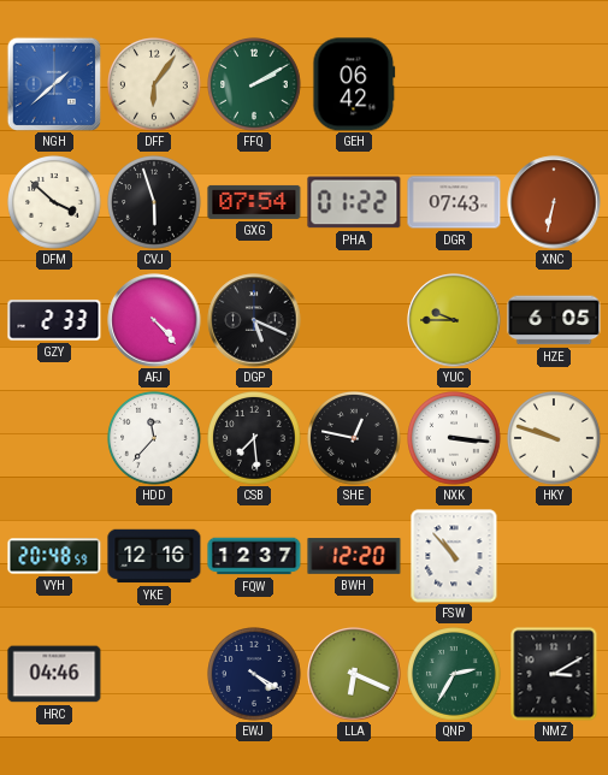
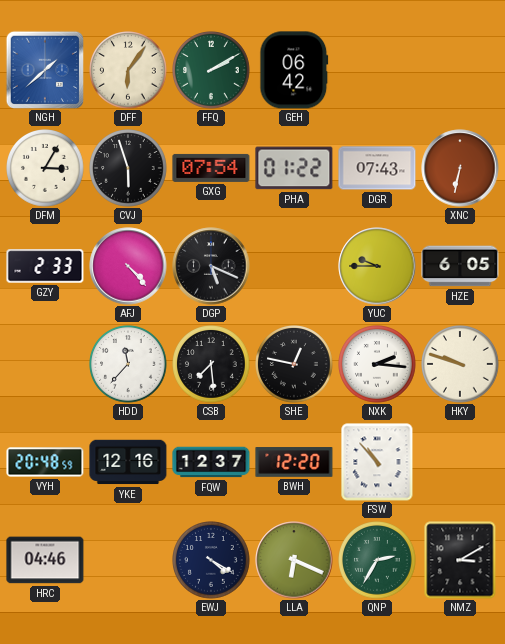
DFM: 3:52 -> 3:05
NXK: 3:16 -> 2:16
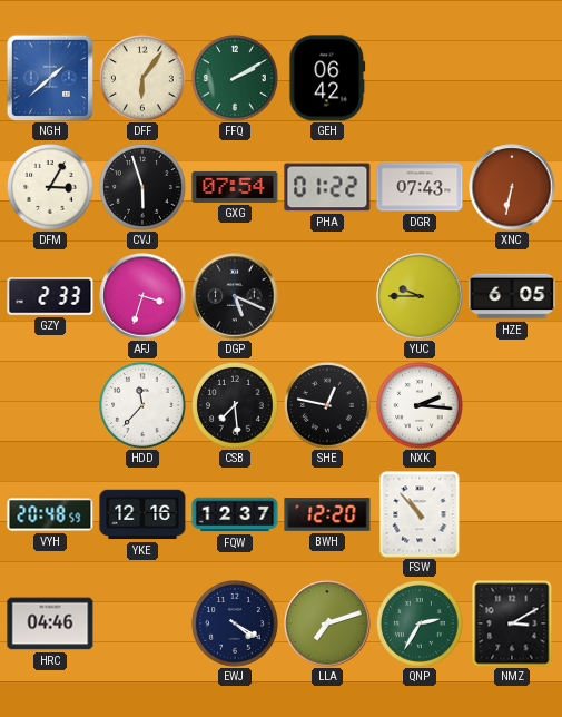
AFJ: 4:23 -> 3:33
HKY: 9:48 -> none
LLA: 6:19 -> 7:12
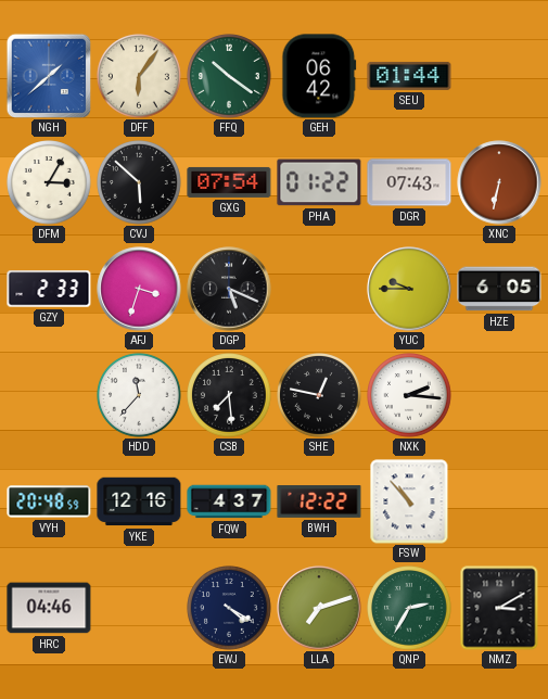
FFQ: 2:10 -> 10:21
SEU: none -> 01:44
CVJ: 5:57 -> 5:52
FQW: 12:37 -> 4:37
BWH: 12:20 -> 12:22
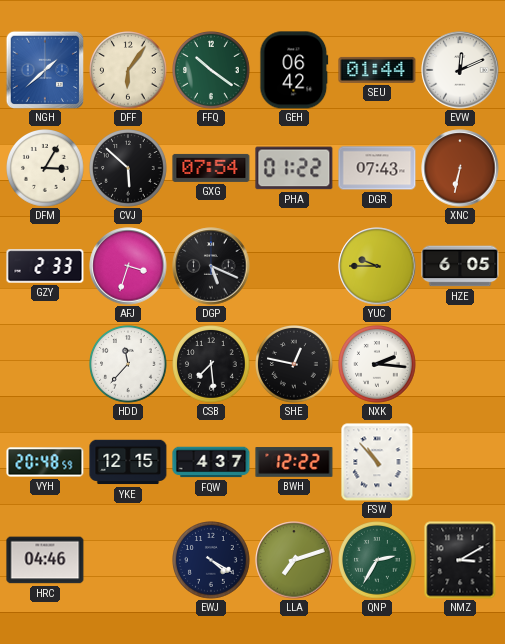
EVW: none -> 12:11
YKE: 12:16 -> 12:15
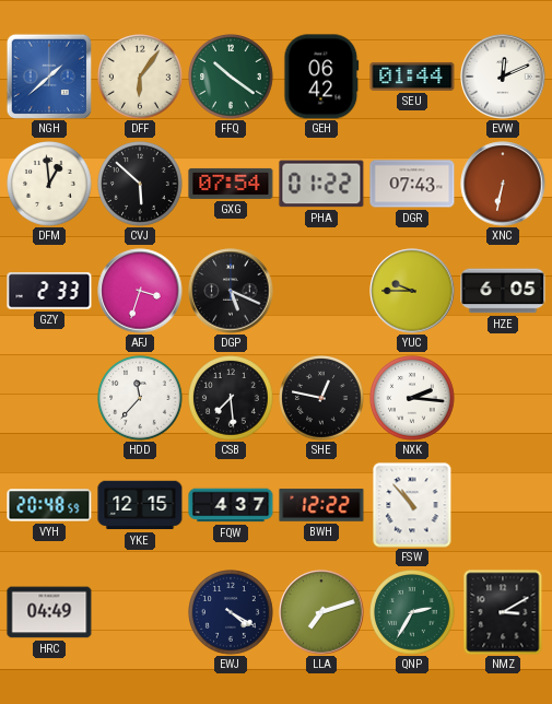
DFM: 3:05 -> 12:59
HRC: 04:46 -> 04:49
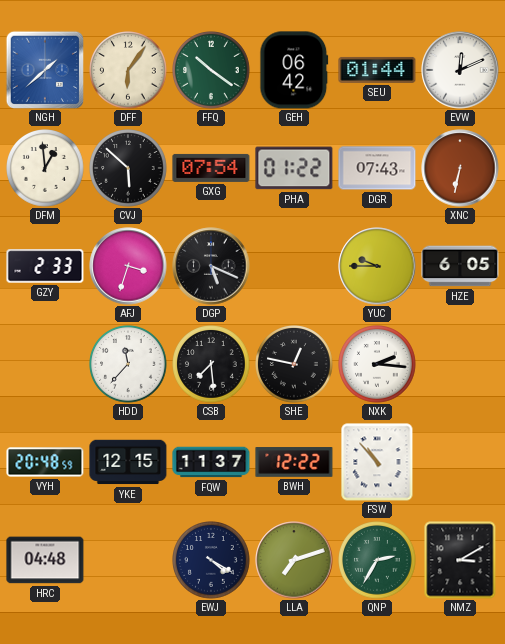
FQW: 4:37 -> 11:37
HRC: 04:49 -> 04:48
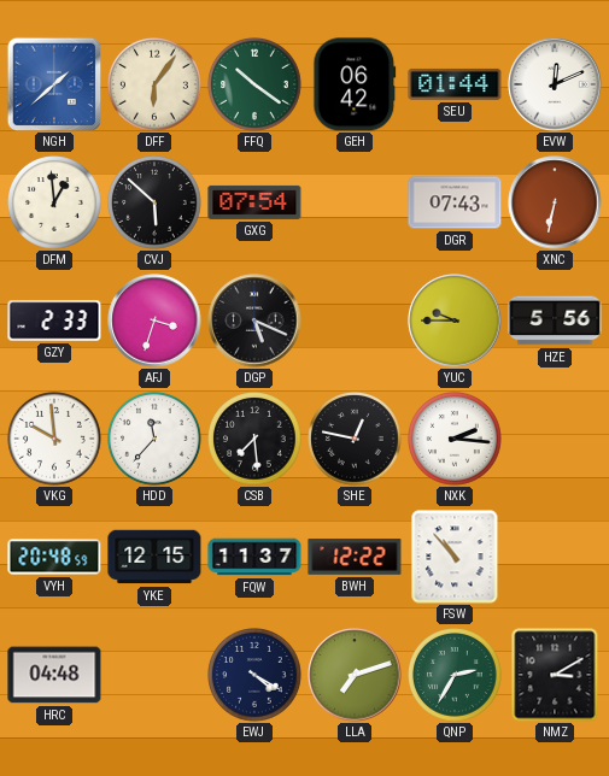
PHA: 01:22 -> none
HZE: 6:05 -> 5:56
VKG: none -> 9:59
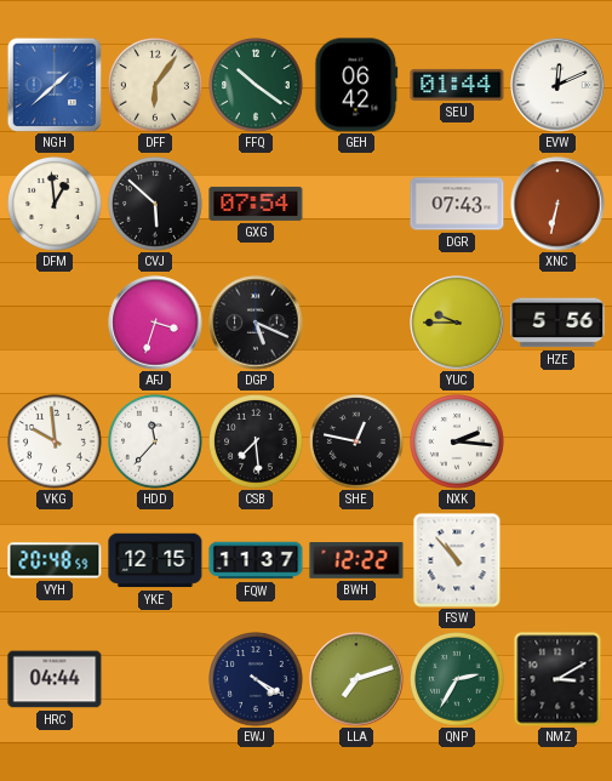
GZY: 2:33 -> none
HRC: 04:48 -> 04:44
